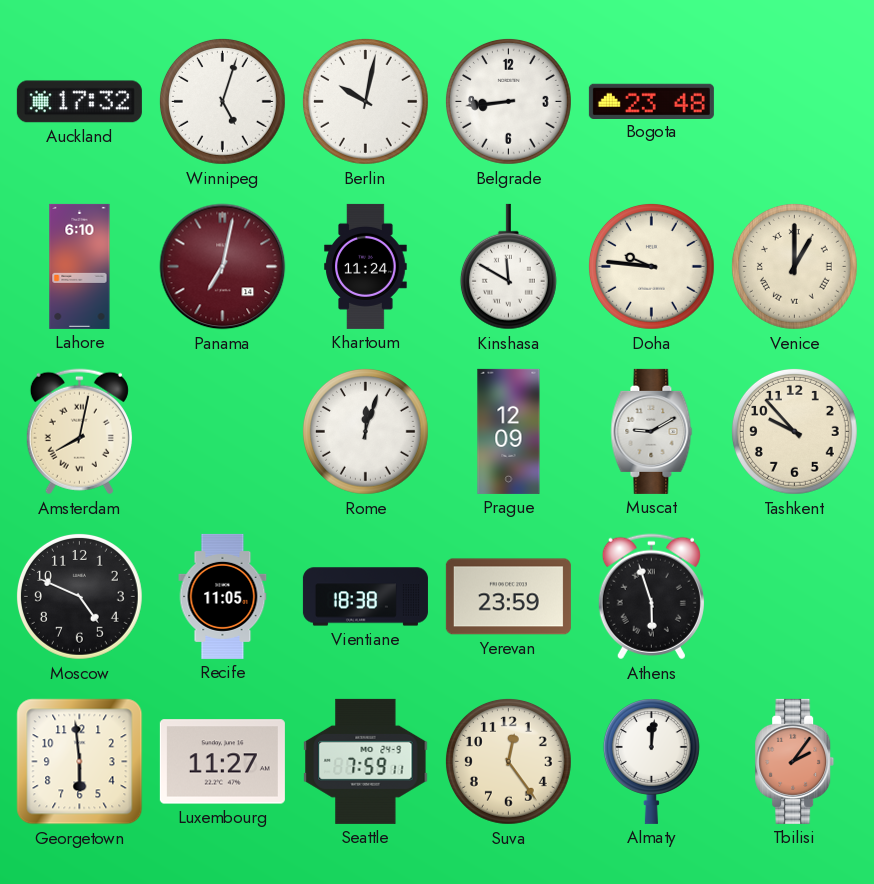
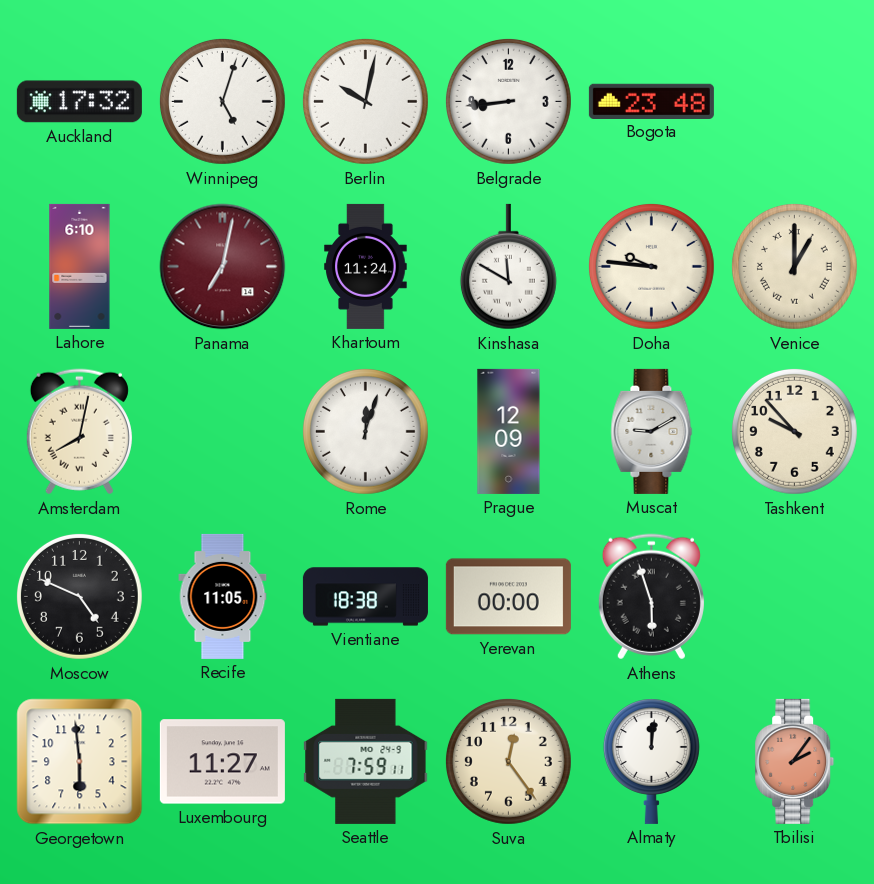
Yerevan: 23:59 -> 00:00
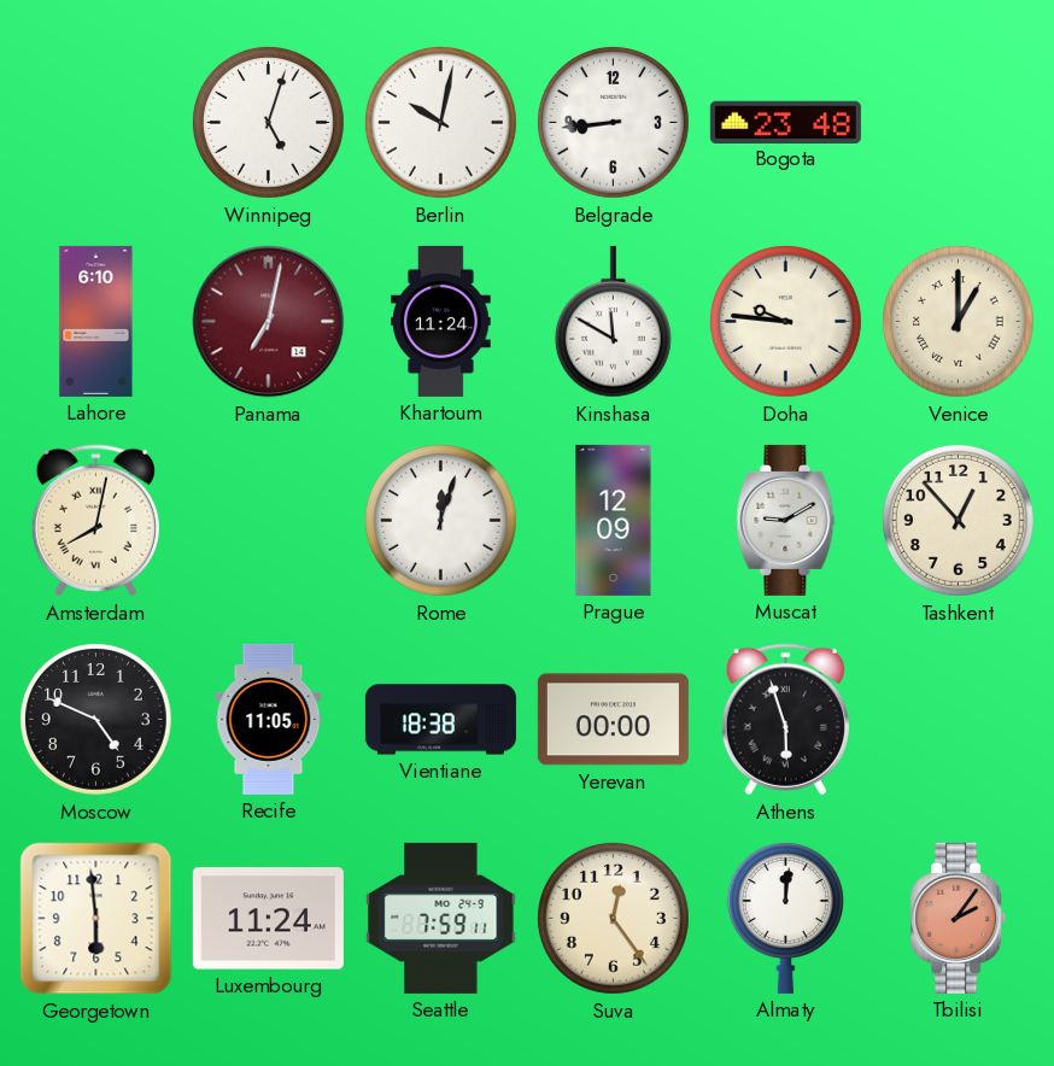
Auckland: 17:32 -> none
Tashkent: 9:53 -> 12:53
Luxembourg: 11:27 -> 11:24
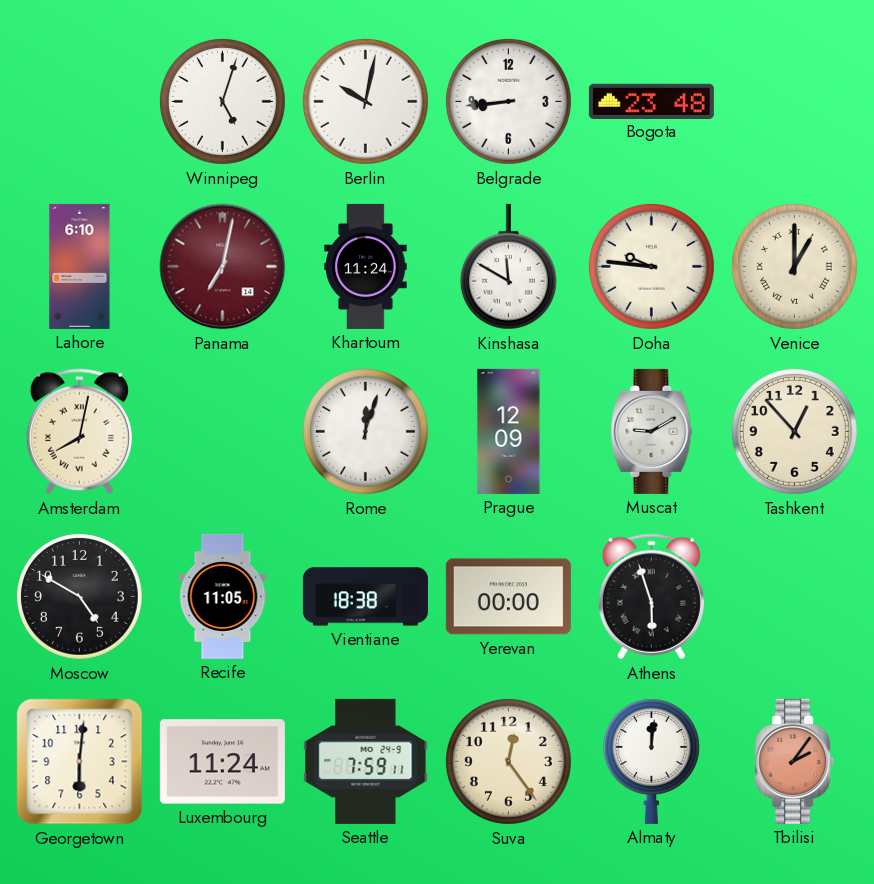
Moscow: 4:49 -> 4:50
Georgetown: 5:59 -> 6:01
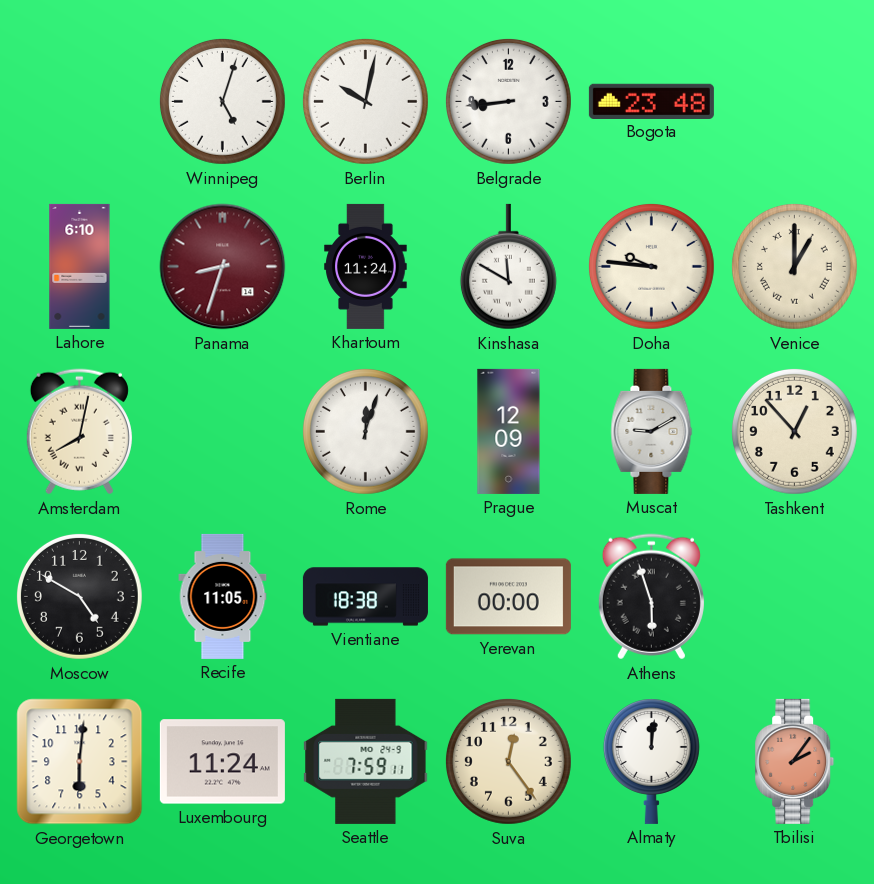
Panama: 7:02 -> 8:33
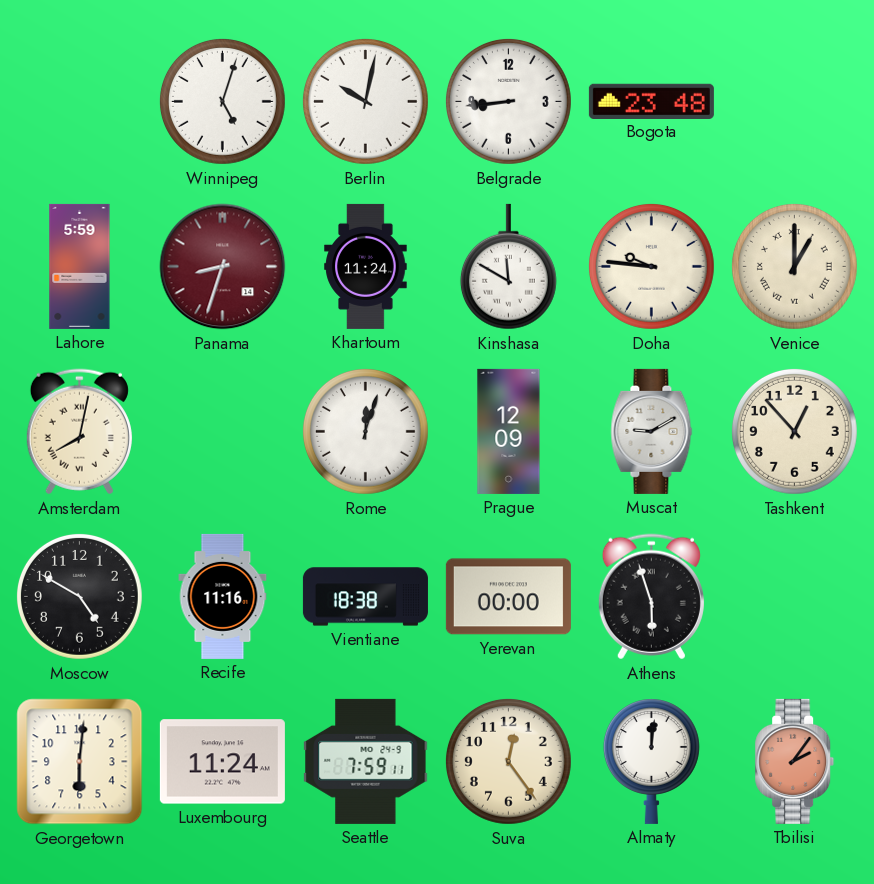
Lahore: 6:10 -> 5:59
Recife: 11:05 -> 11:16
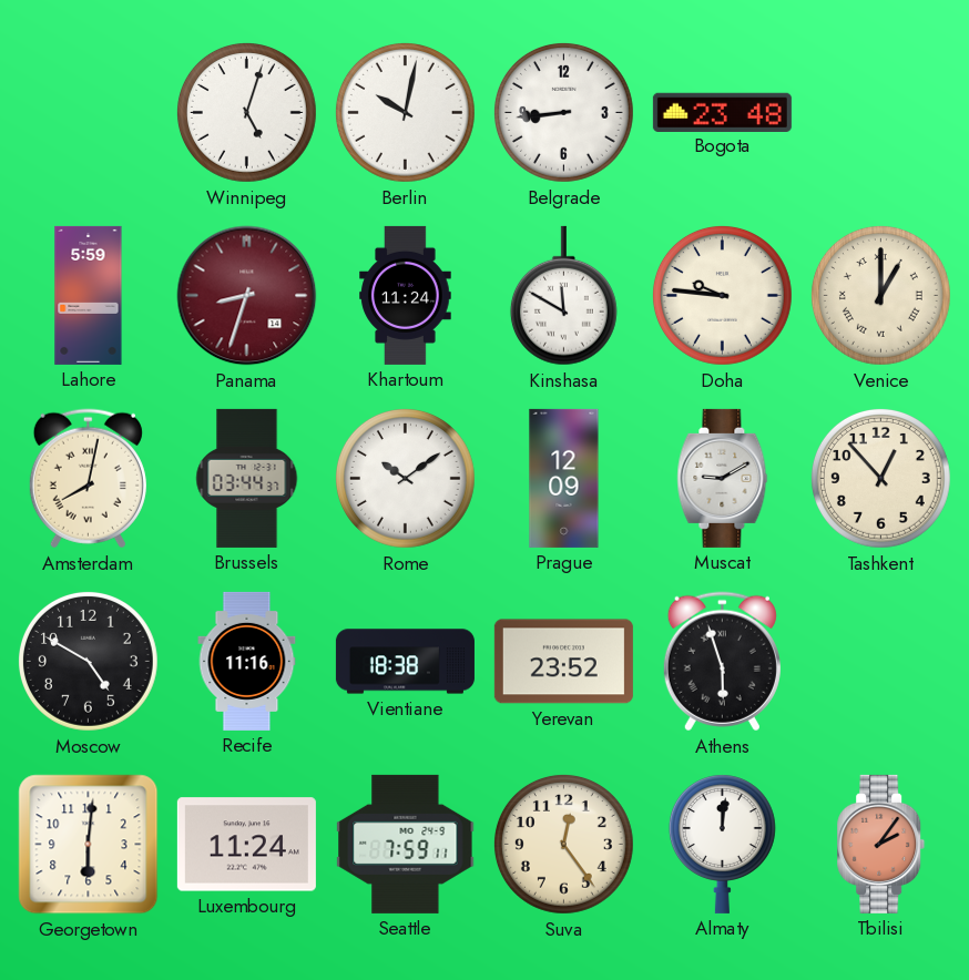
Brussels: none -> 03:44
Rome: 12:03 -> 10:09
Yerevan: 00:00 -> 23:52
